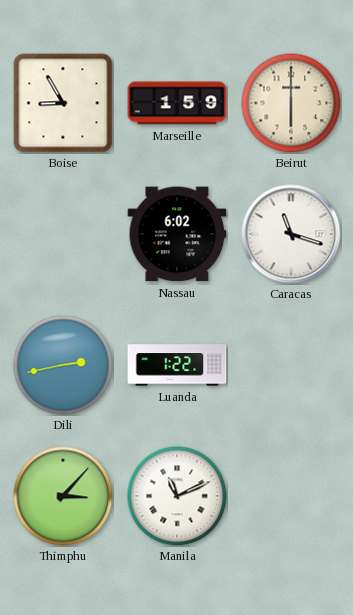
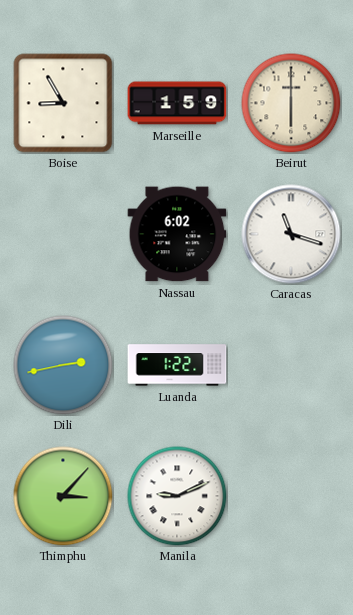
Manila: 11:11 -> 9:11
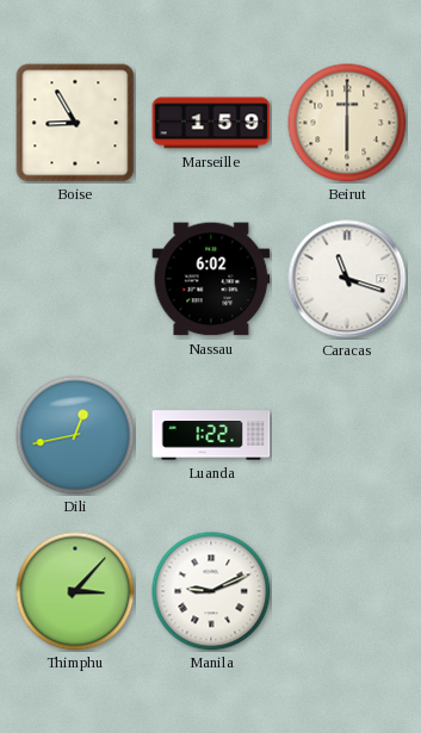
Dili: 2:43 -> 12:43
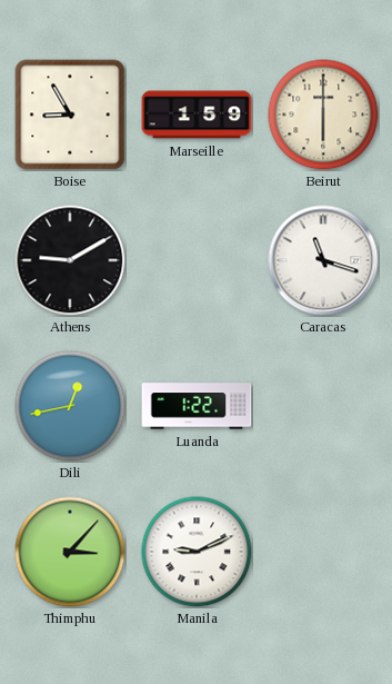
Athens: none -> 9:10
Nassau: 6:02 -> none
